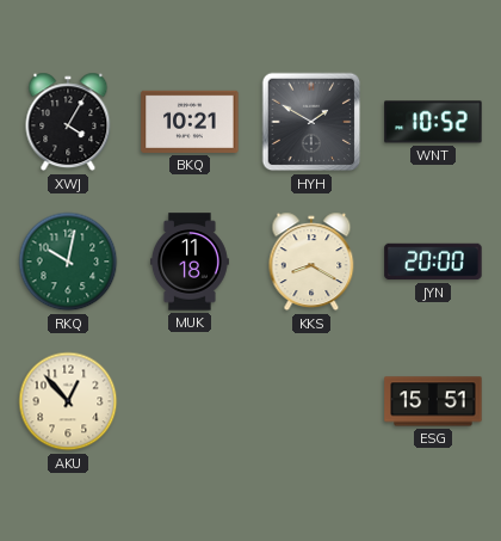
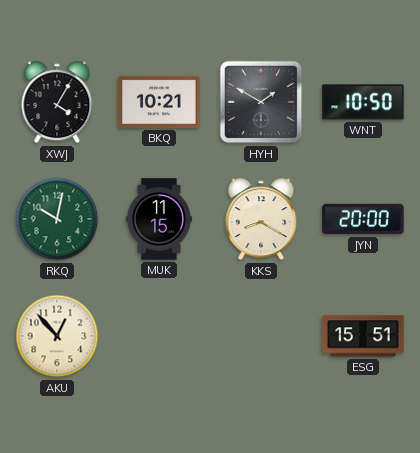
WNT: 10:52 -> 10:50
MUK: 11:18 -> 11:15
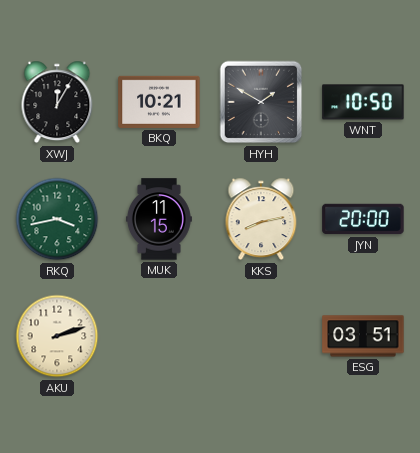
XWJ: 4:05 -> 12:05
RKQ: 10:02 -> 3:43
KKS: 8:20 -> 8:13
AKU: 12:53 -> 2:12
ESG: 15:51 -> 03:51
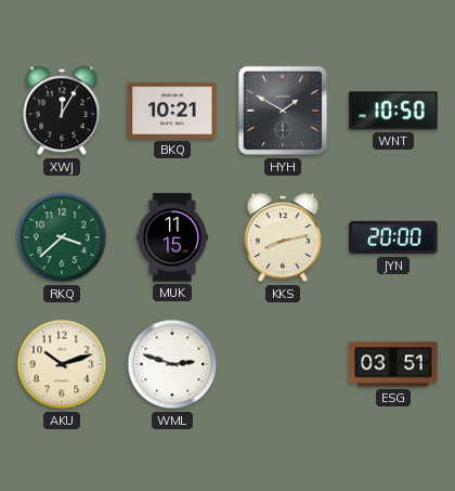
RKQ: 3:43 -> 3:38
AKU: 2:12 -> 10:12
WML: none -> 2:48
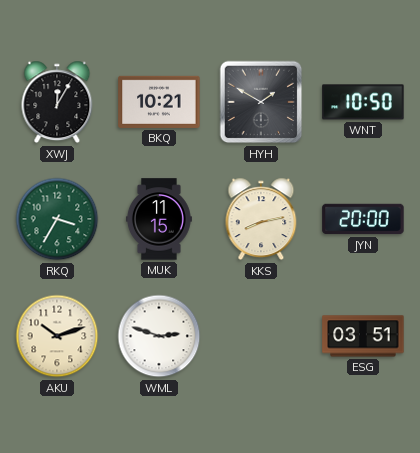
RKQ: 3:38 -> 3:35
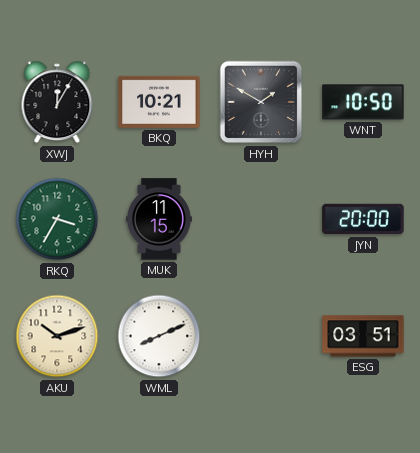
KKS: 8:13 -> none
WML: 2:48 -> 8:11
